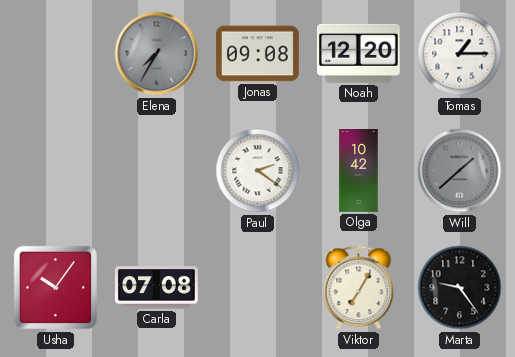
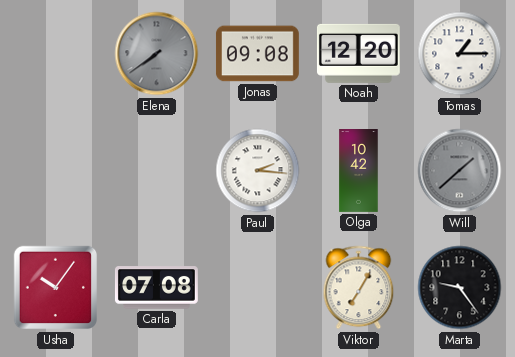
Elena: 7:35 -> 7:39
Paul: 2:21 -> 2:16
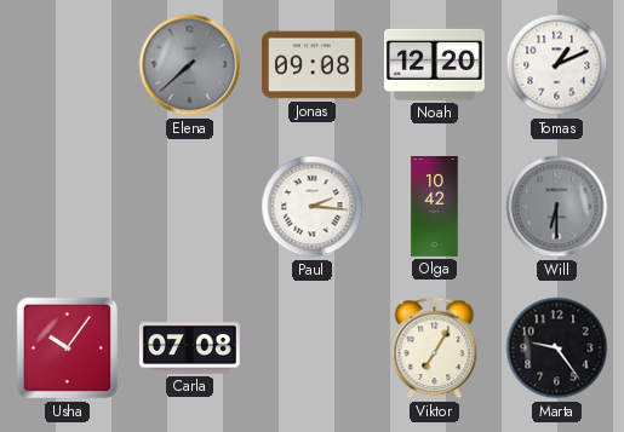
Elena: 7:39 -> 7:38
Tomas: 1:15 -> 1:11
Will: 1:38 -> 6:30
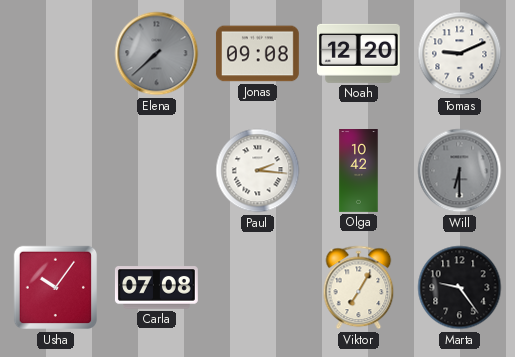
Tomas: 1:11 -> 9:11
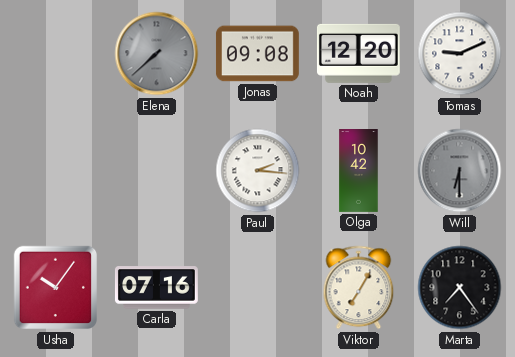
Carla: 07:08 -> 07:16
Marta: 9:24 -> 7:24
